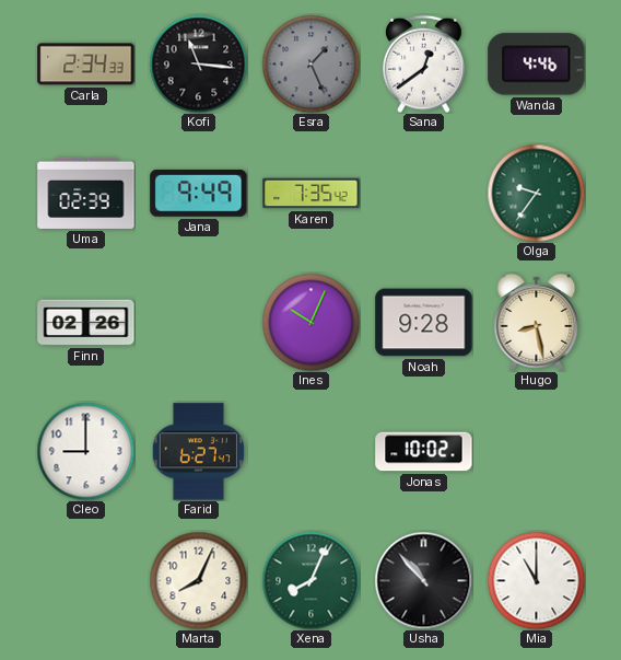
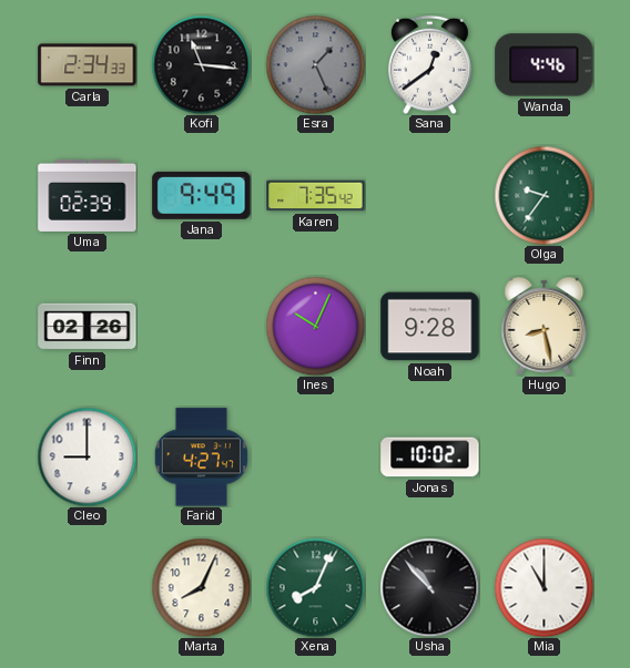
Farid: 6:27 -> 4:27
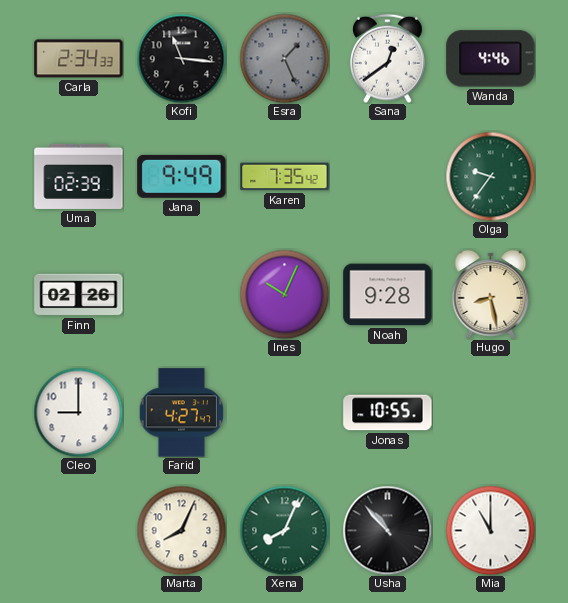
Jonas: 10:02 -> 10:55
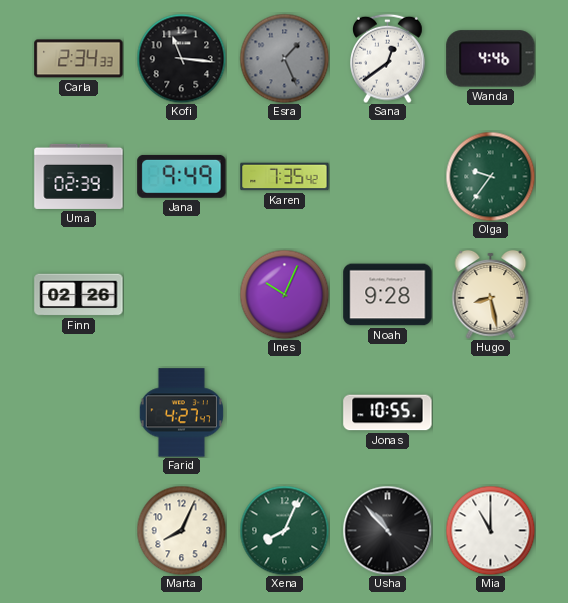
Cleo: 9:00 -> none
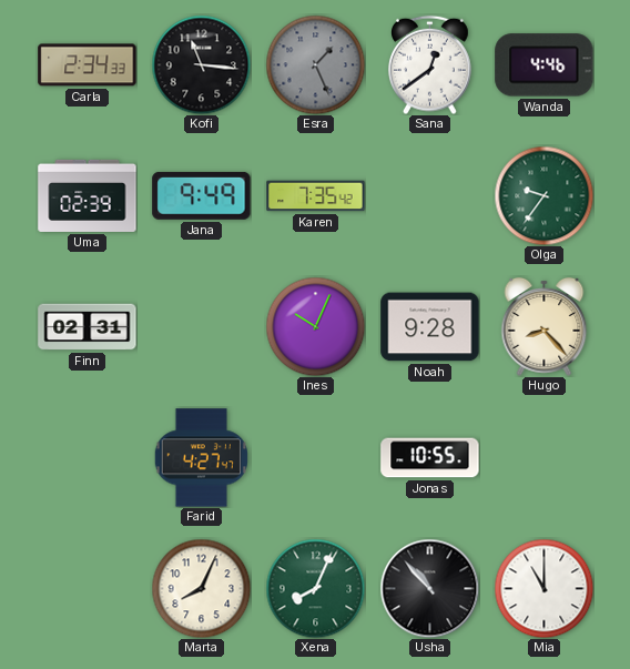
Finn: 02:26 -> 02:31
Hugo: 8:28 -> 8:23
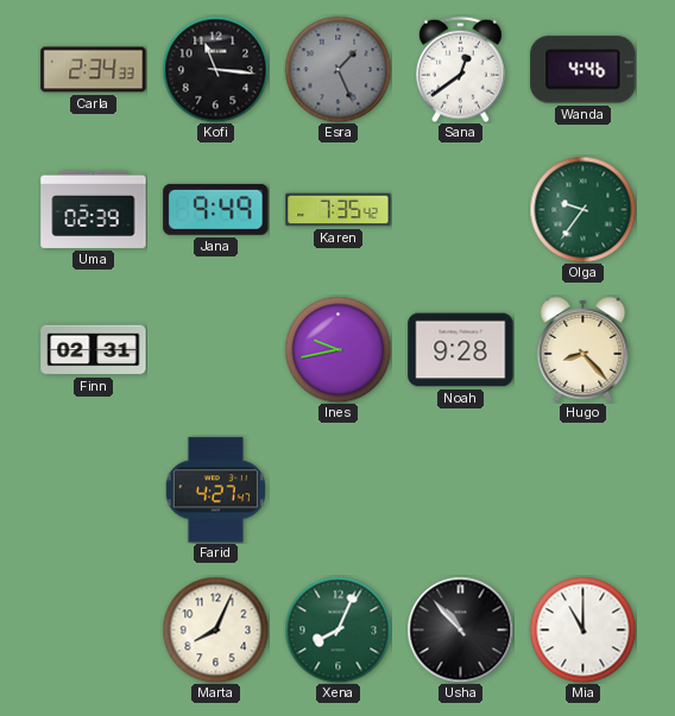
Ines: 10:04 -> 9:43
Jonas: 10:55 -> none
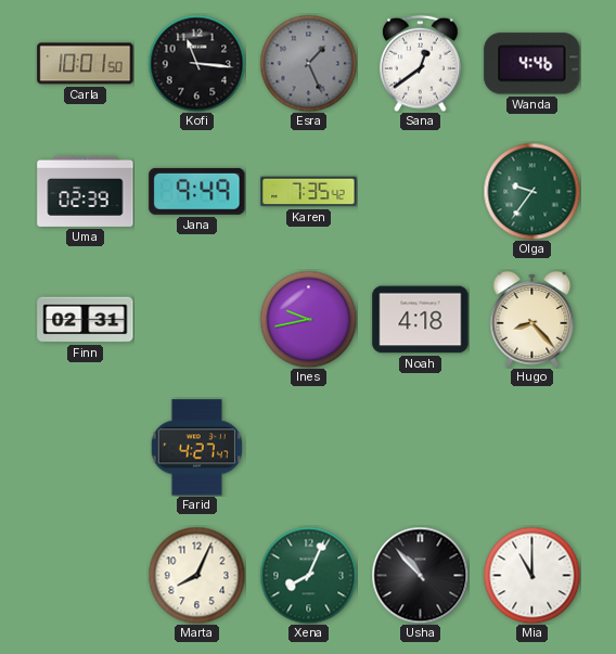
Carla: 2:34 -> 10:01
Noah: 9:28 -> 4:18
